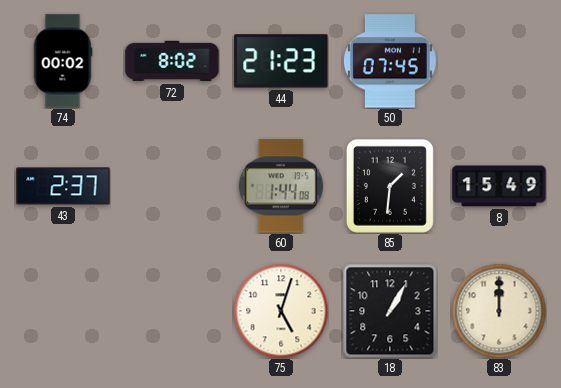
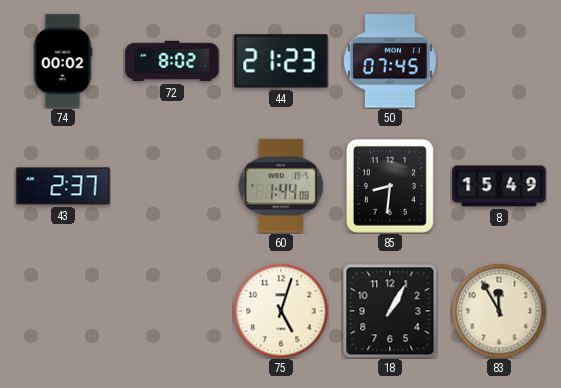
85: 1:31 -> 8:31
83: 12:00 -> 11:55
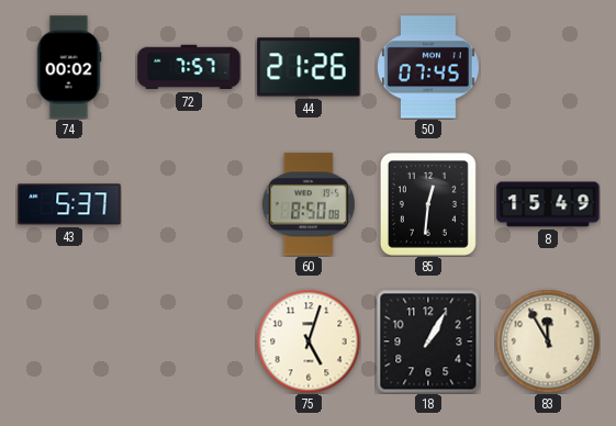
72: 8:02 -> 7:57
44: 21:23 -> 21:26
43: 2:37 -> 5:37
60: 1:44 -> 8:50
85: 8:31 -> 12:31
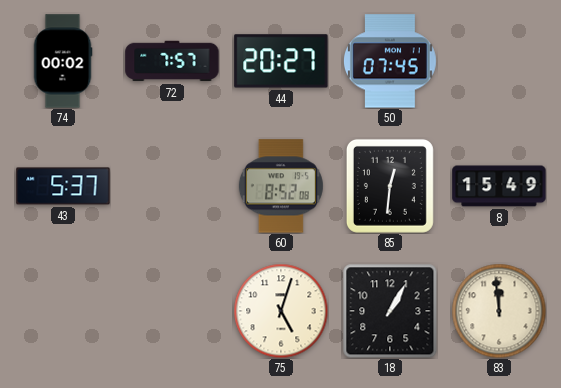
44: 21:26 -> 20:27
60: 8:50 -> 8:52
83: 11:55 -> 11:59
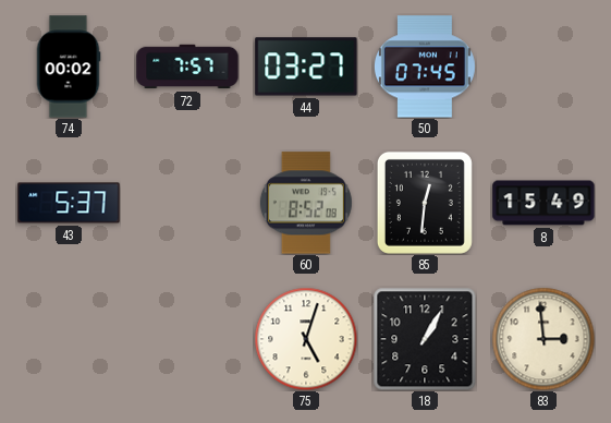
44: 20:27 -> 03:27
83: 11:59 -> 2:59
